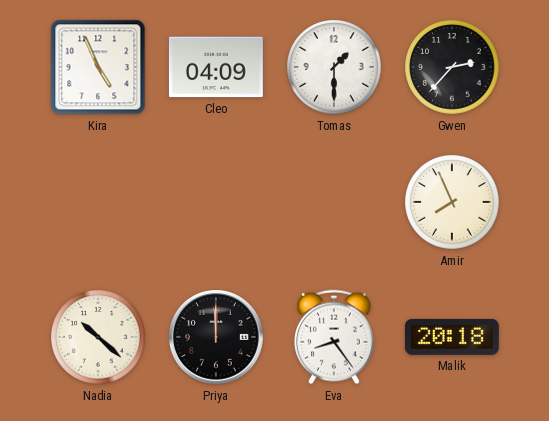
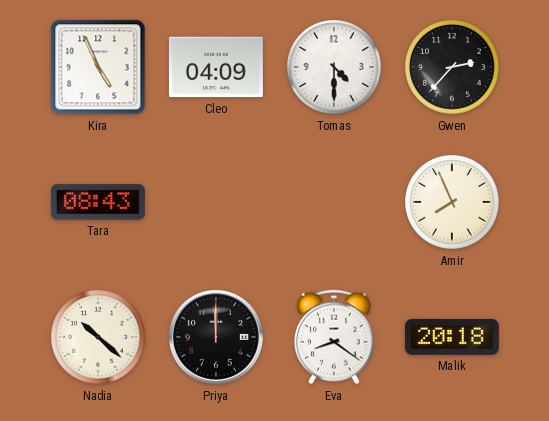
Tomas: 1:30 -> 4:30
Tara: none -> 08:43
Eva: 8:24 -> 8:21
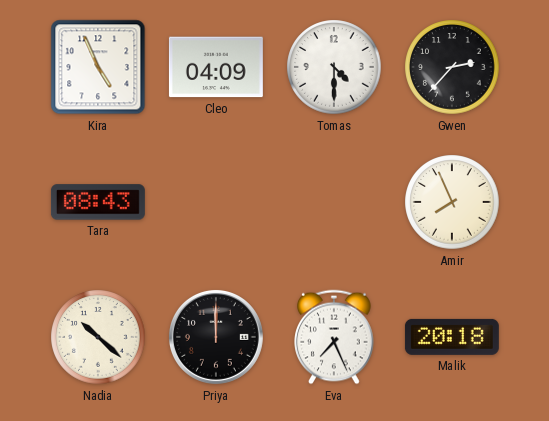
Eva: 8:21 -> 7:26
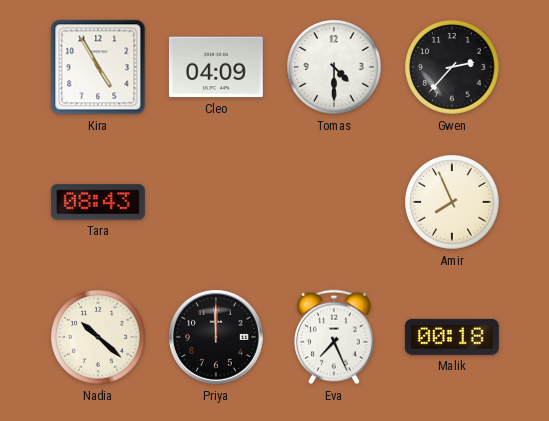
Kira: 4:56 -> 4:55
Malik: 20:18 -> 00:18
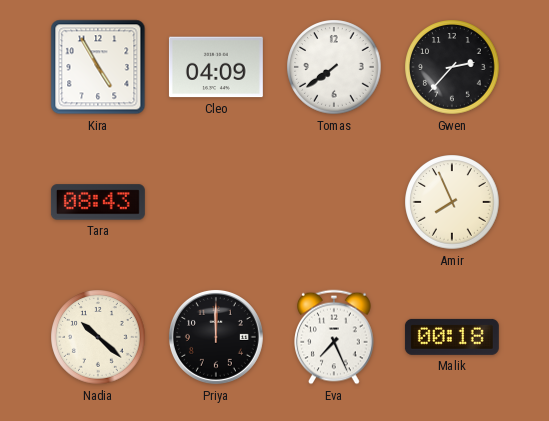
Tomas: 4:30 -> 7:39
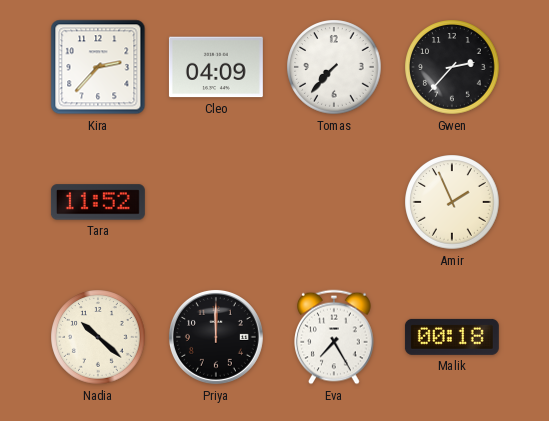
Kira: 4:55 -> 2:37
Tomas: 7:39 -> 7:37
Tara: 08:43 -> 11:52
Amir: 7:56 -> 1:56
Eva: 7:26 -> 7:25
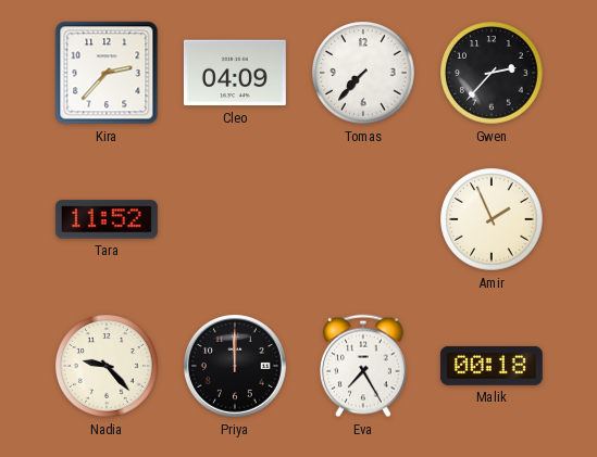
Nadia: 10:22 -> 9:23
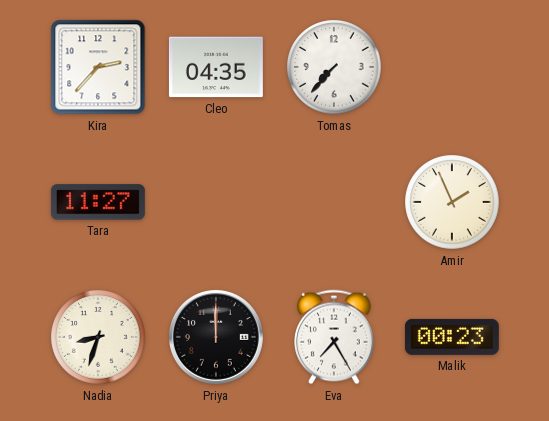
Cleo: 04:09 -> 04:35
Gwen: 2:37 -> none
Tara: 11:52 -> 11:27
Nadia: 9:23 -> 8:33
Malik: 00:18 -> 00:23
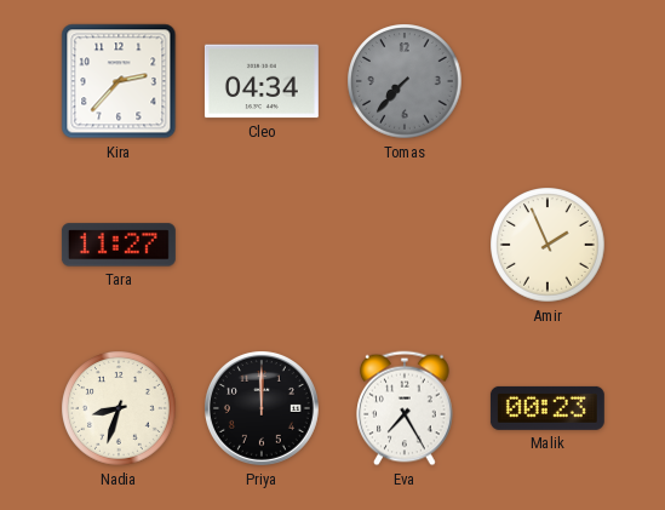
Cleo: 04:35 -> 04:34
Tomas dial: white -> grey
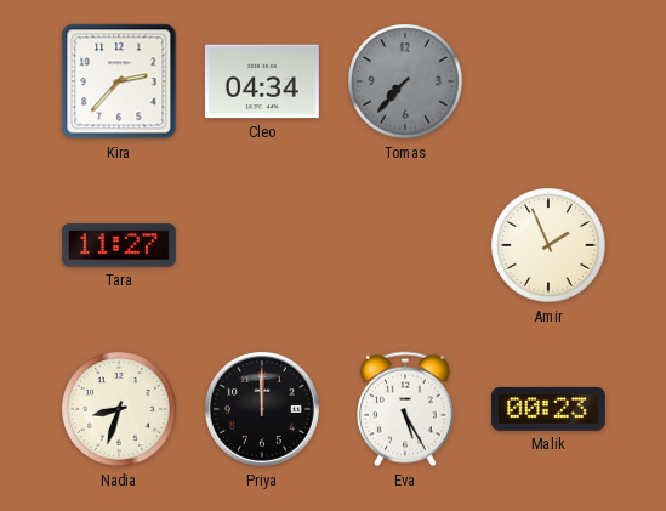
Eva: 7:25 -> 5:25
